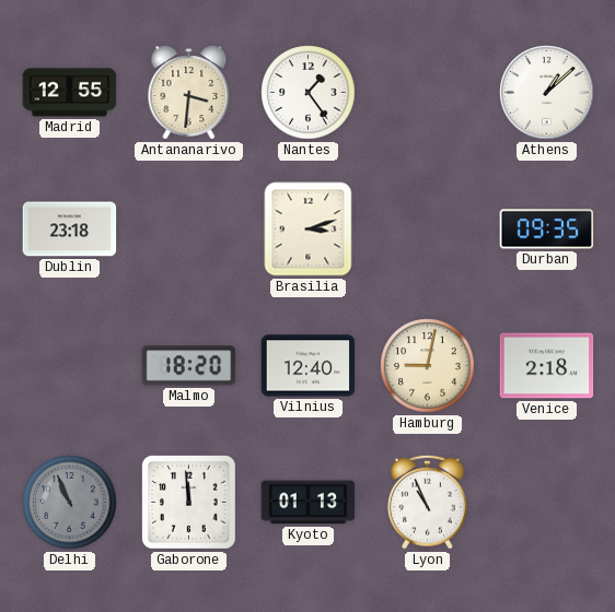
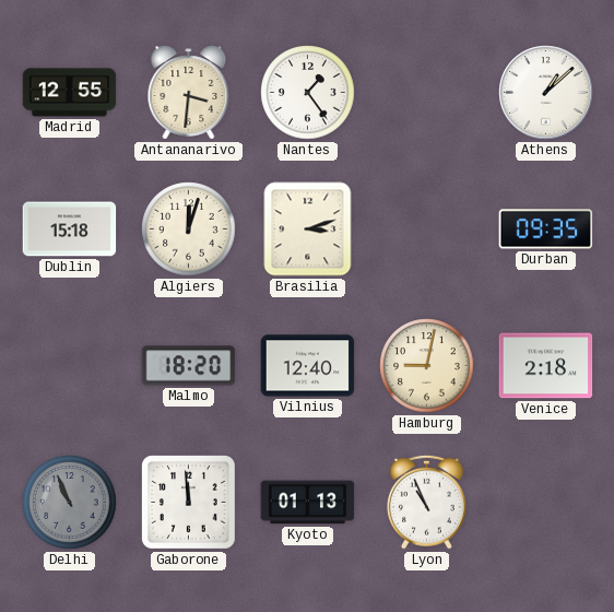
Dublin: 23:18 -> 15:18
Algiers: none -> 12:03
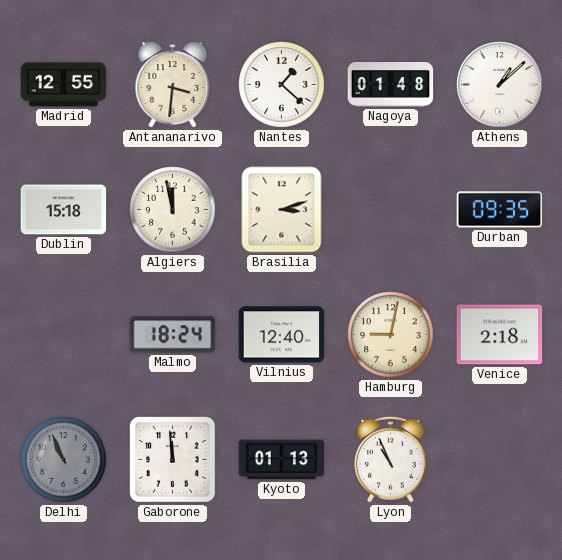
Nantes: 1:24 -> 1:22
Nagoya: none -> 01:48
Algiers: 12:03 -> 11:58
Malmo: 18:20 -> 18:24
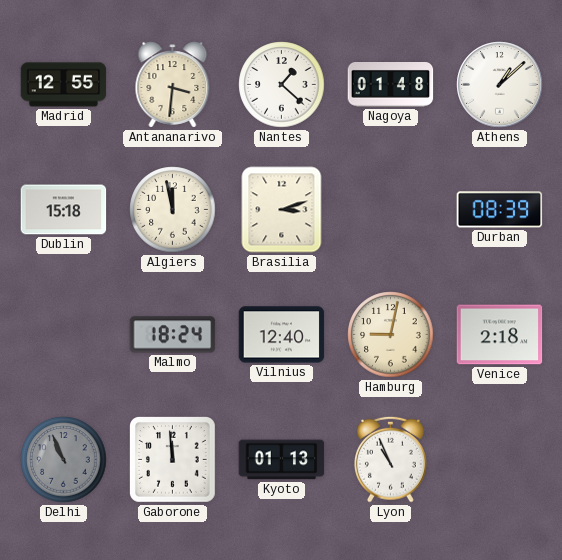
Durban: 09:35 -> 08:39
